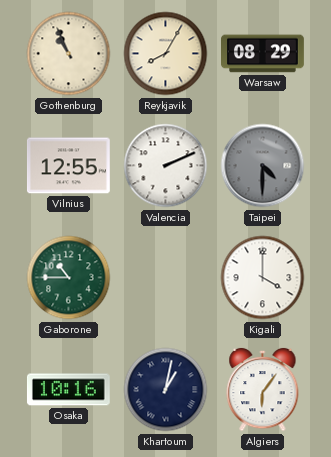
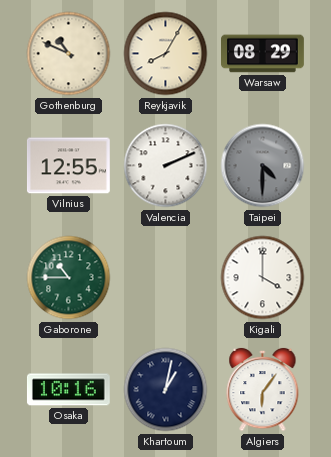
Gothenburg: 10:56 -> 10:49
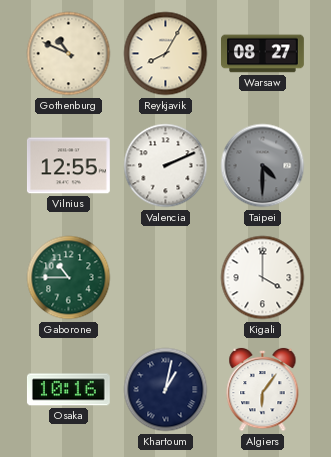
Warsaw: 08:29 -> 08:27
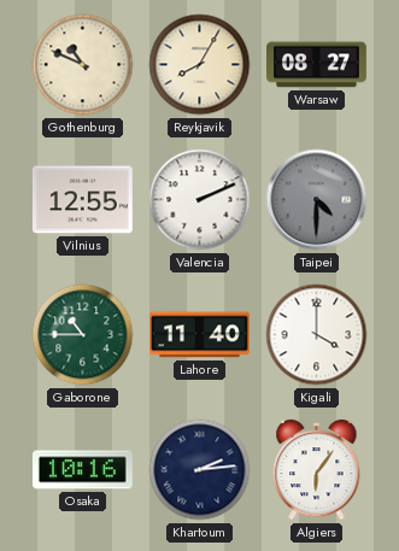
Lahore: none -> 11:40
Khartoum: 1:02 -> 2:14
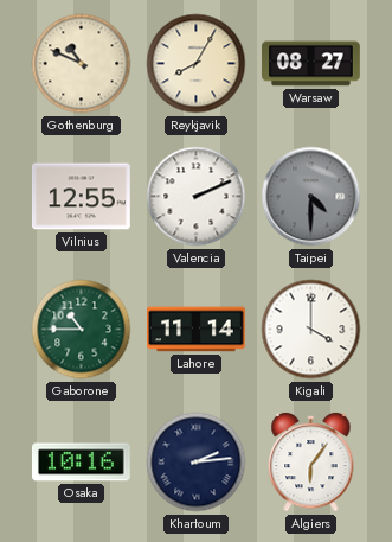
Lahore: 11:40 -> 11:14
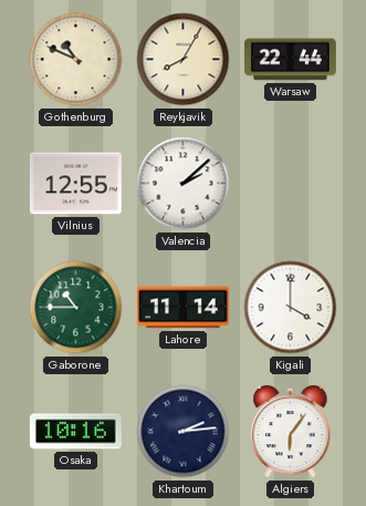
Warsaw: 08:27 -> 22:44
Valencia: 2:11 -> 2:08
Taipei: 4:30 -> none
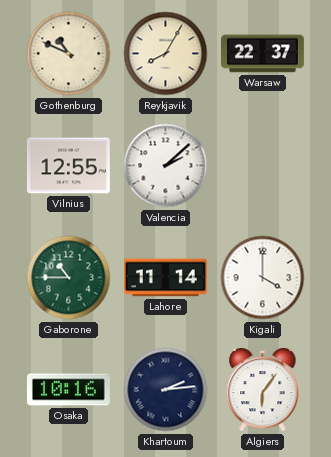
Warsaw: 22:44 -> 22:37
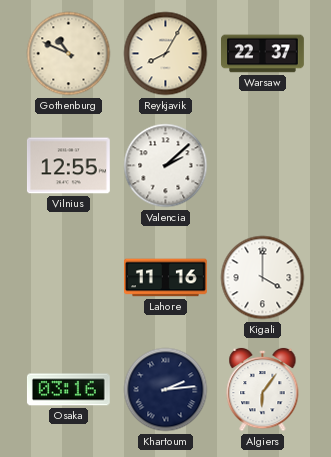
Gaborone: 10:45 -> none
Lahore: 11:14 -> 11:16
Osaka: 10:16 -> 03:16
